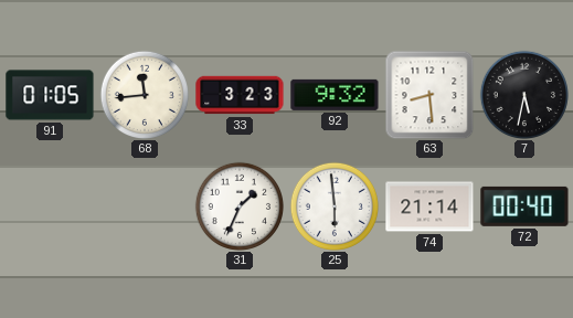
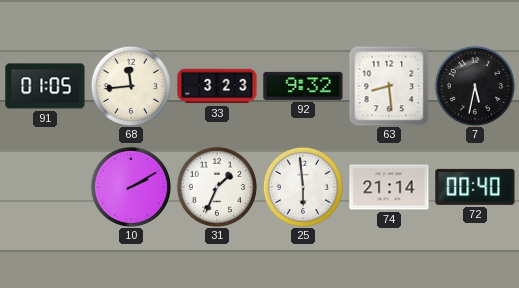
10: none -> 2:10
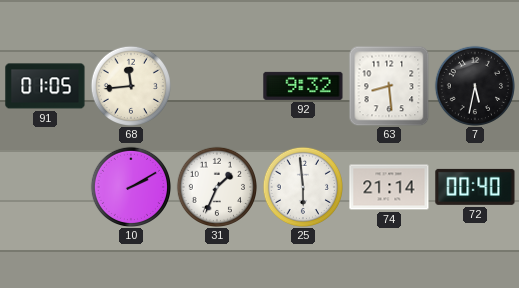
33: 3:23 -> none
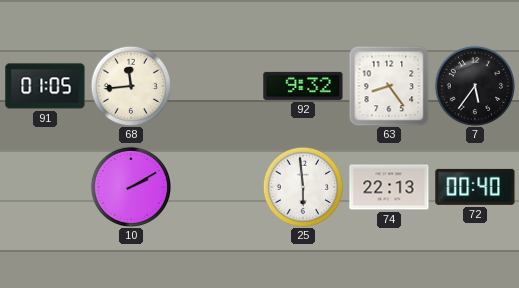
63: 8:29 -> 8:24
7: 5:32 -> 5:36
31: 1:34 -> none
74: 21:14 -> 22:13
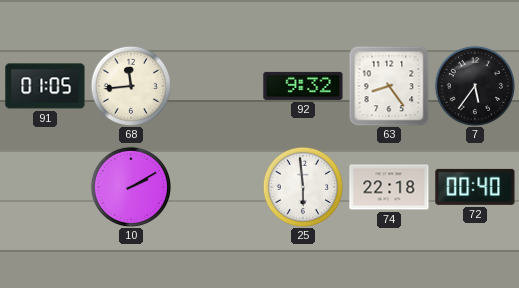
74: 22:13 -> 22:18
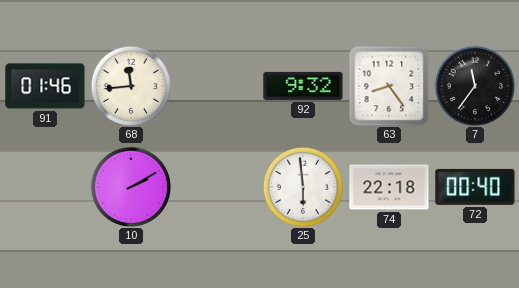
91: 01:05 -> 01:46
7: 5:36 -> 11:36
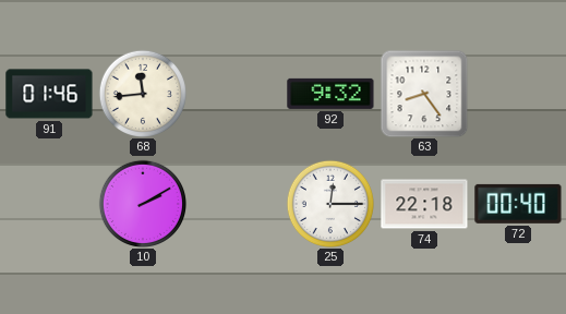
7: 11:36 -> none
25: 5:59 -> 12:15
